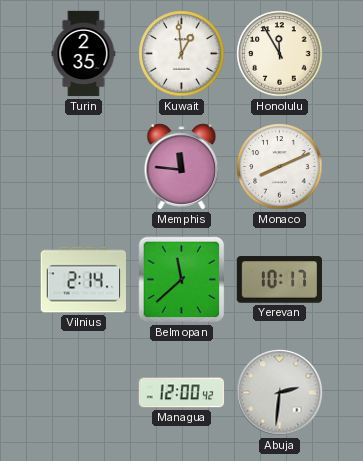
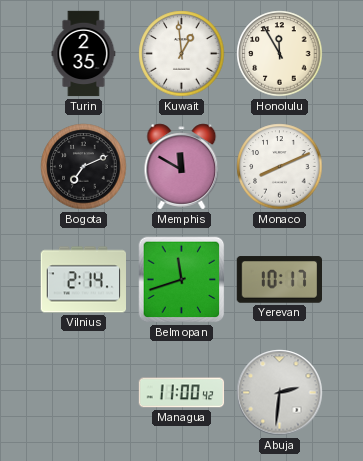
Bogota: none -> 7:11
Memphis: 11:46 -> 11:50
Belmopan: 11:38 -> 11:42
Managua: 12:00 -> 11:00
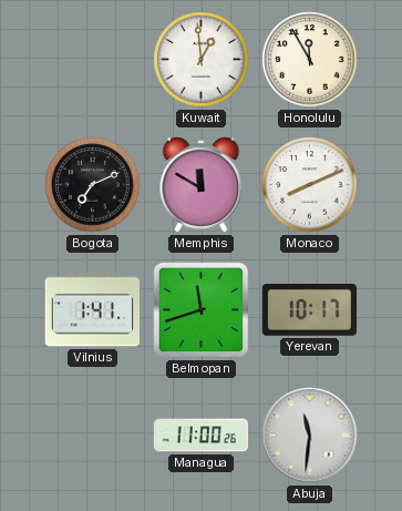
Turin: 2:35 -> none
Vilnius: 2:14 -> 1:41
Managua: 11:00:42 -> 11:00:26
Abuja: 2:31 -> 11:31
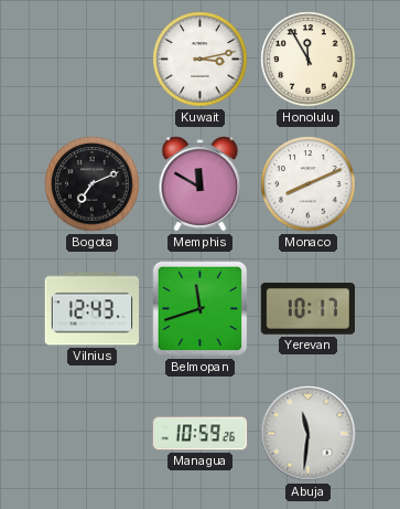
Kuwait: 12:59 -> 3:13
Vilnius: 1:41 -> 12:43
Managua: 11:00 -> 10:59
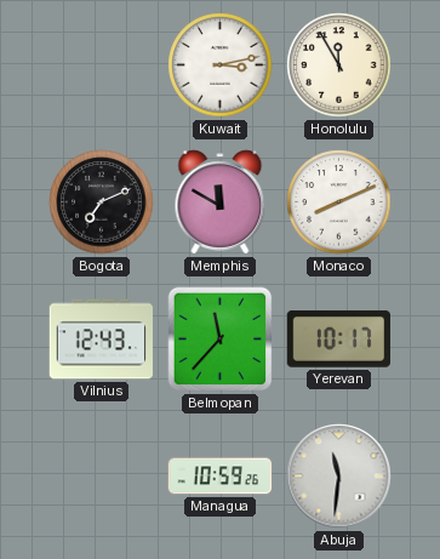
Belmopan: 11:42 -> 11:37
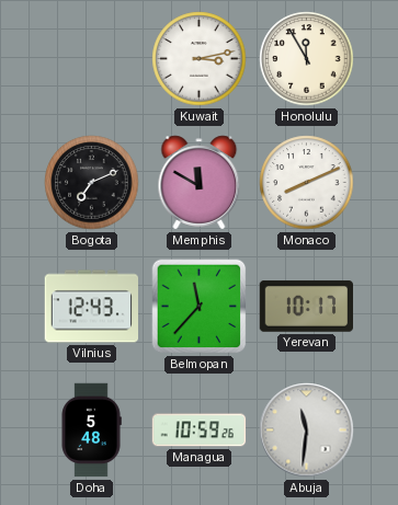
Doha: none -> 5:48
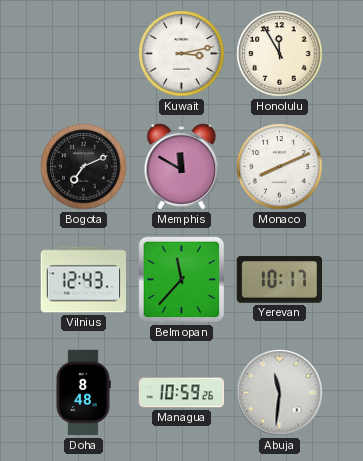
Doha: 5:48 -> 8:48
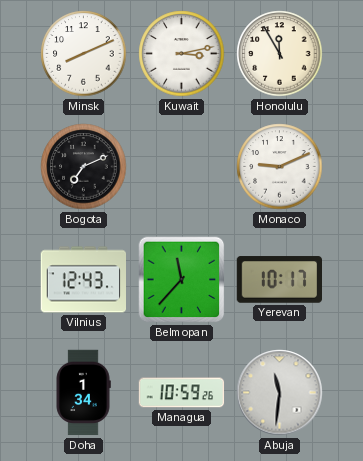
Minsk: none -> 8:11
Memphis: 11:50 -> none
Monaco: 8:11 -> 9:11
Doha: 8:48 -> 1:34
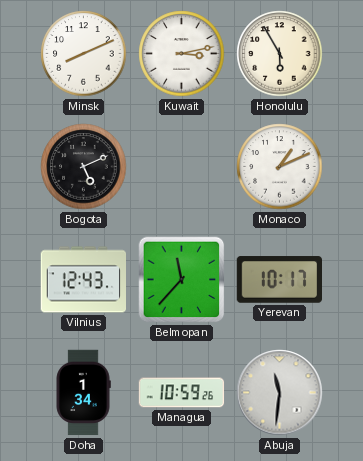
Honolulu: 11:55 -> 5:55
Bogota: 7:11 -> 5:11
Monaco: 9:11 -> 1:11
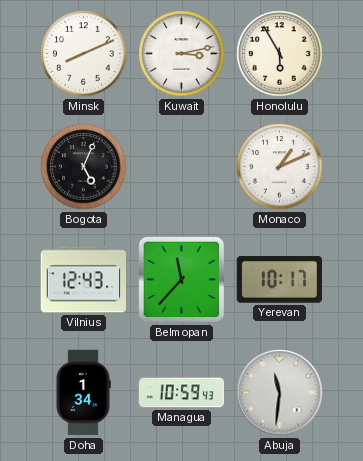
Bogota: 5:11 -> 5:04
Managua: 10:59:26 -> 10:59:43
